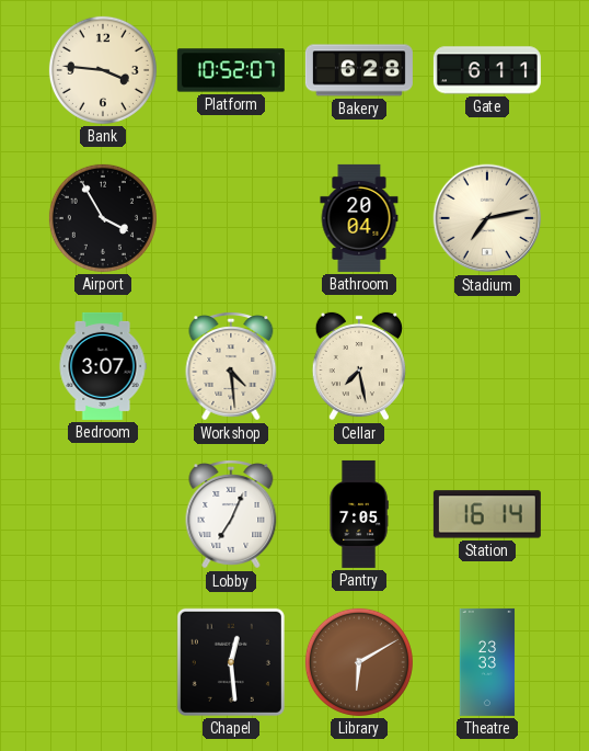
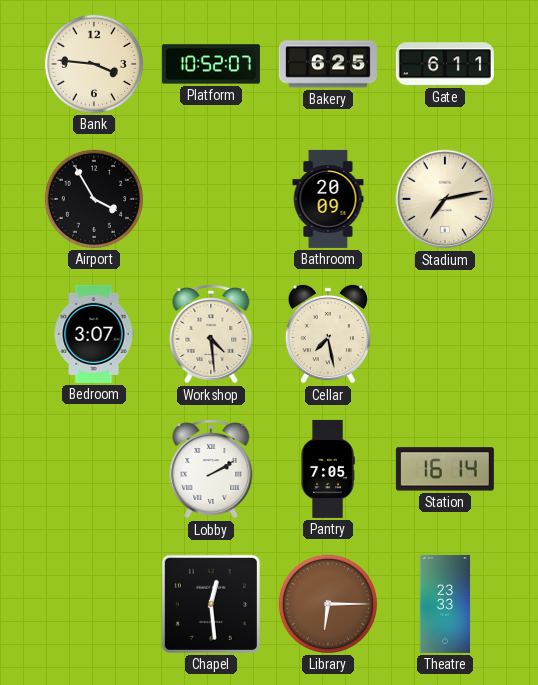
Bakery: 6:28 -> 6:25
Bathroom: 20:04 -> 20:09
Lobby: 7:04 -> 2:10
Library: 6:10 -> 6:15
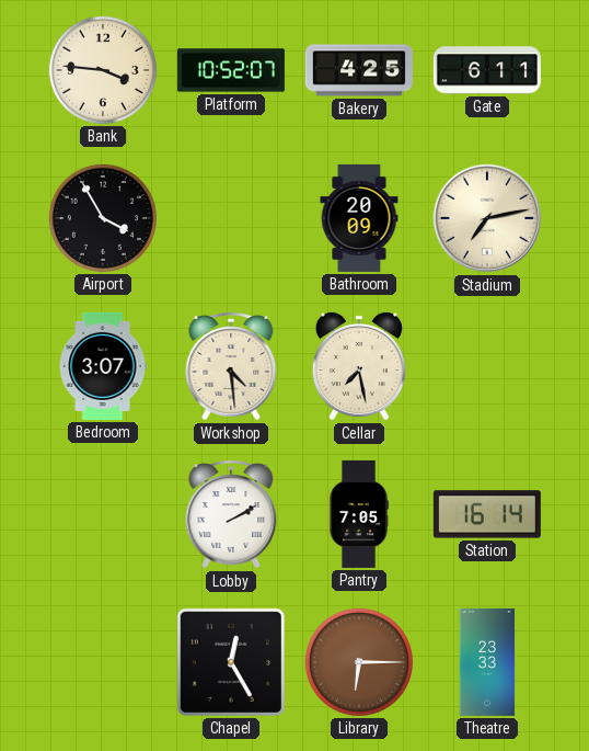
Bakery: 6:25 -> 4:25
Chapel: 12:29 -> 12:25
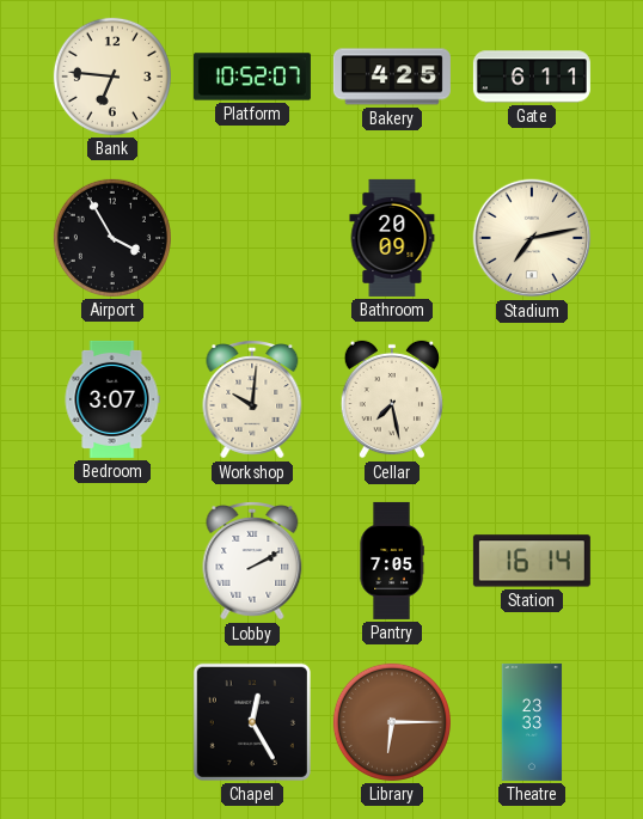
Bank: 3:46 -> 6:46
Workshop: 4:29 -> 10:01
